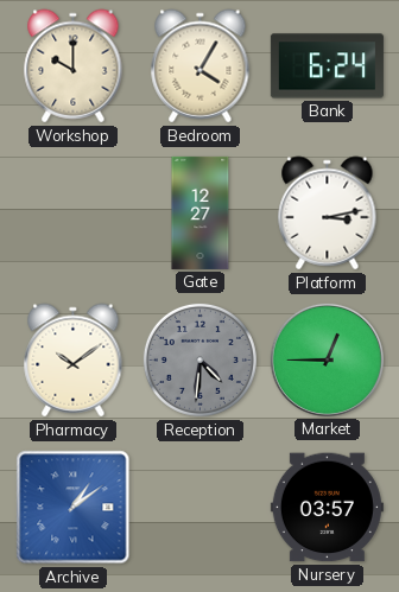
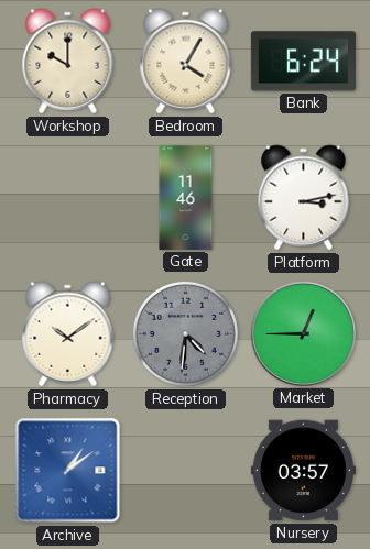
Gate: 12:27 -> 11:46
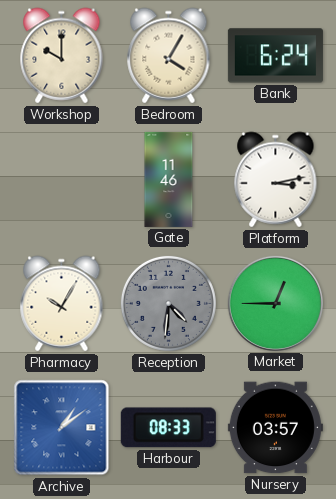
Pharmacy: 10:09 -> 10:05
Harbour: none -> 08:33
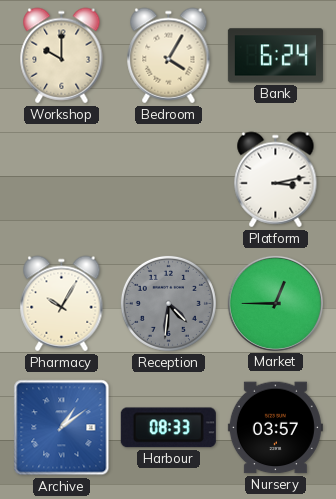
Gate: 11:46 -> none
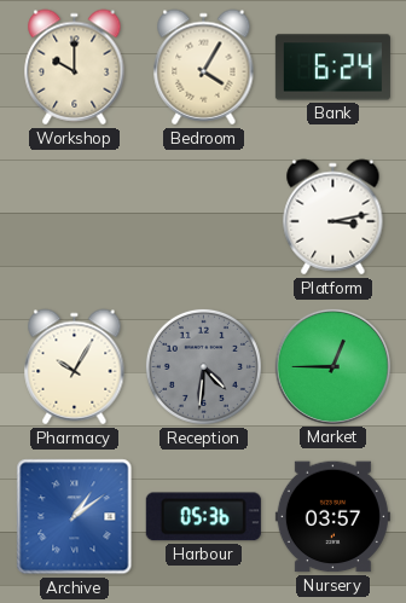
Harbour: 08:33 -> 05:36
